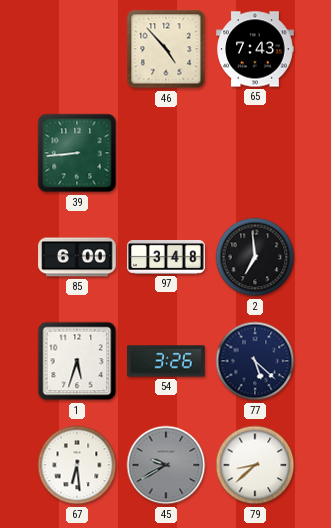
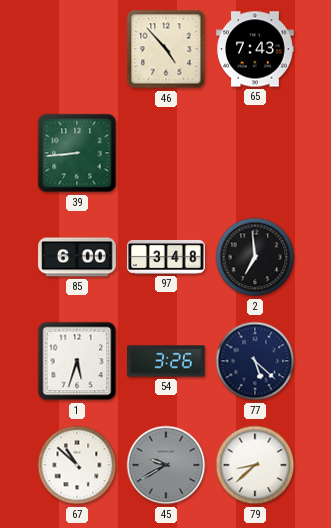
67: 6:29 -> 10:52
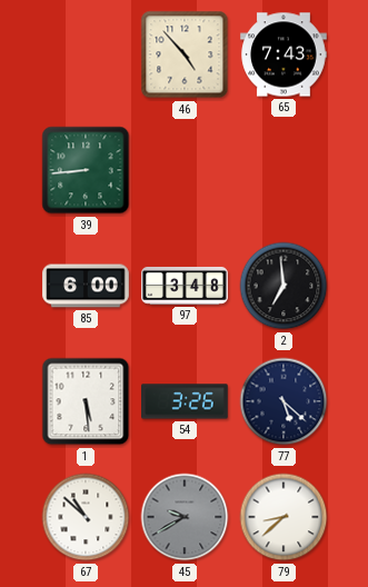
1: 5:33 -> 5:29
